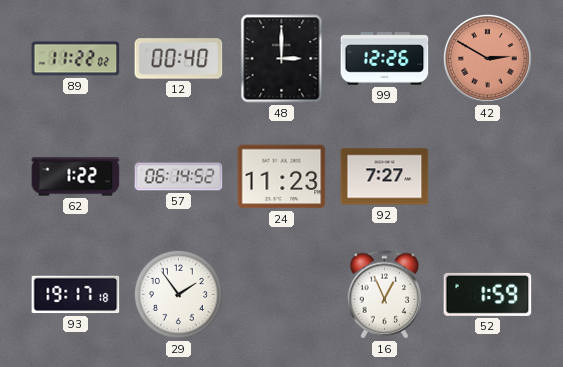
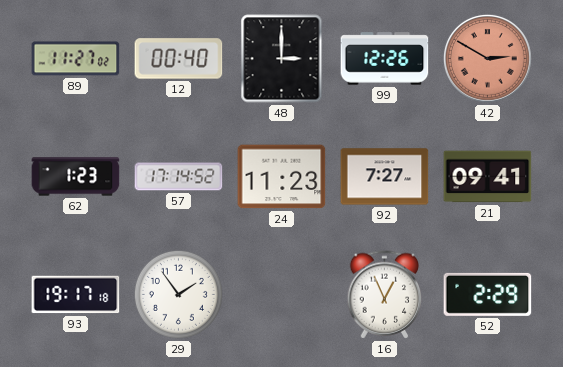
89: 11:22 -> 11:27
62: 1:22 -> 1:23
57: 06:14 -> 17:14
21: none -> 09:41
52: 1:59 -> 2:29
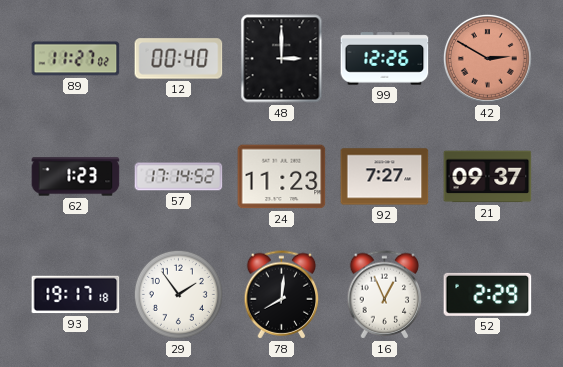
21: 09:41 -> 09:37
78: none -> 8:01
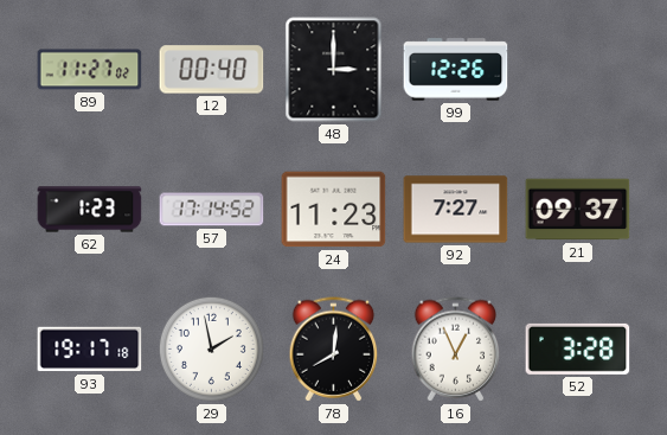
42: 2:50 -> none
29: 1:54 -> 1:58
52: 2:29 -> 3:28
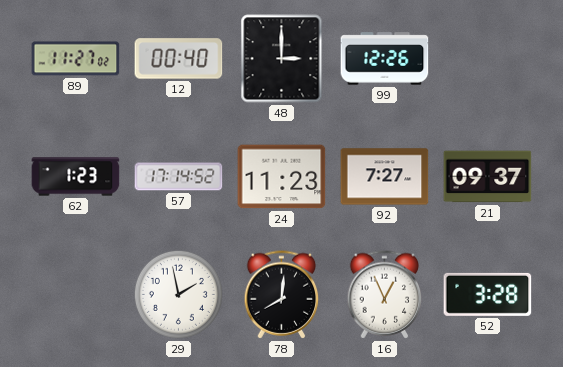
93: 19:17 -> none
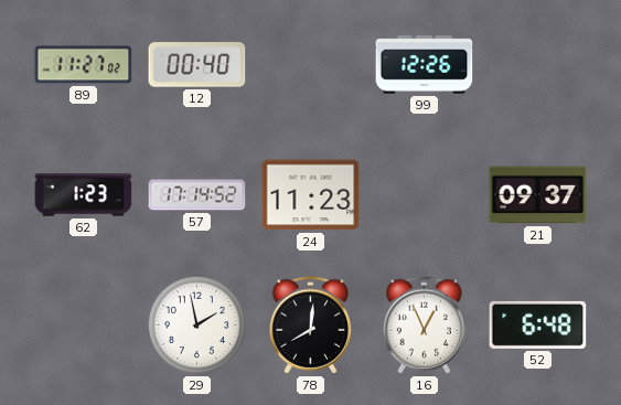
48: 3:00 -> none
92: 7:27 -> none
52: 3:28 -> 6:48
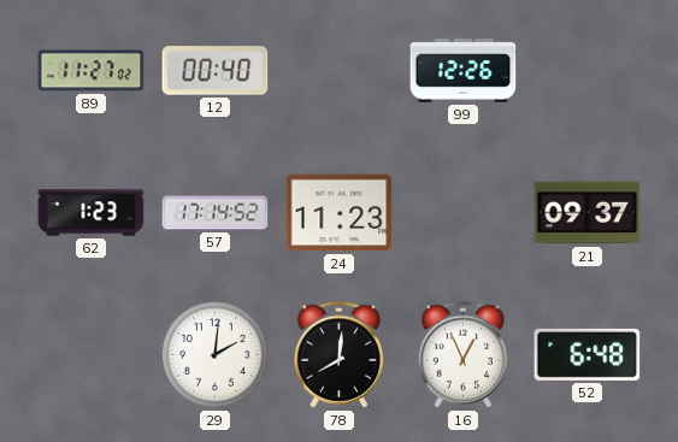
29: 1:58 -> 2:01
